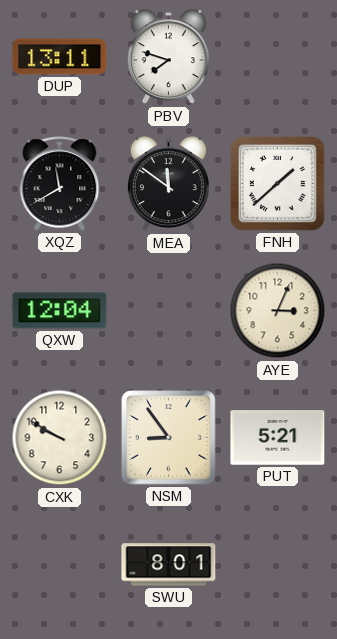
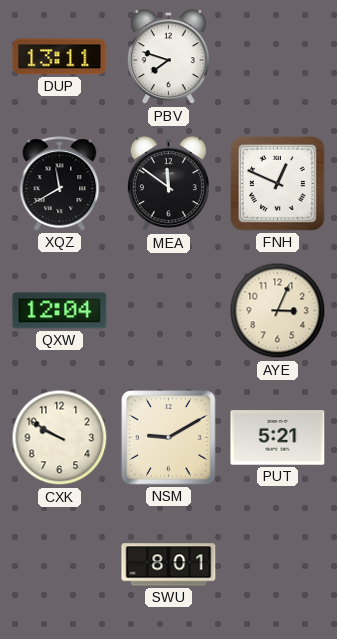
FNH: 1:38 -> 12:49
NSM: 8:54 -> 9:10
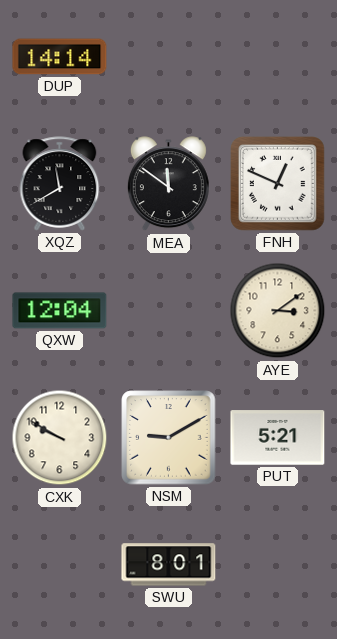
DUP: 13:11 -> 14:14
PBV: 7:48 -> none
AYE: 3:04 -> 3:09
